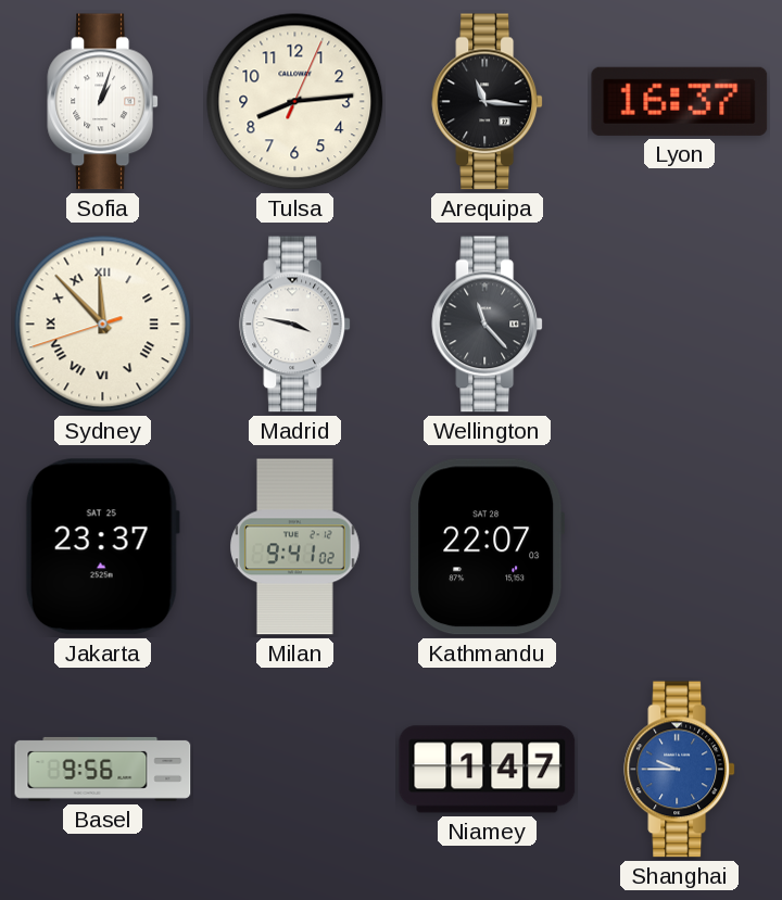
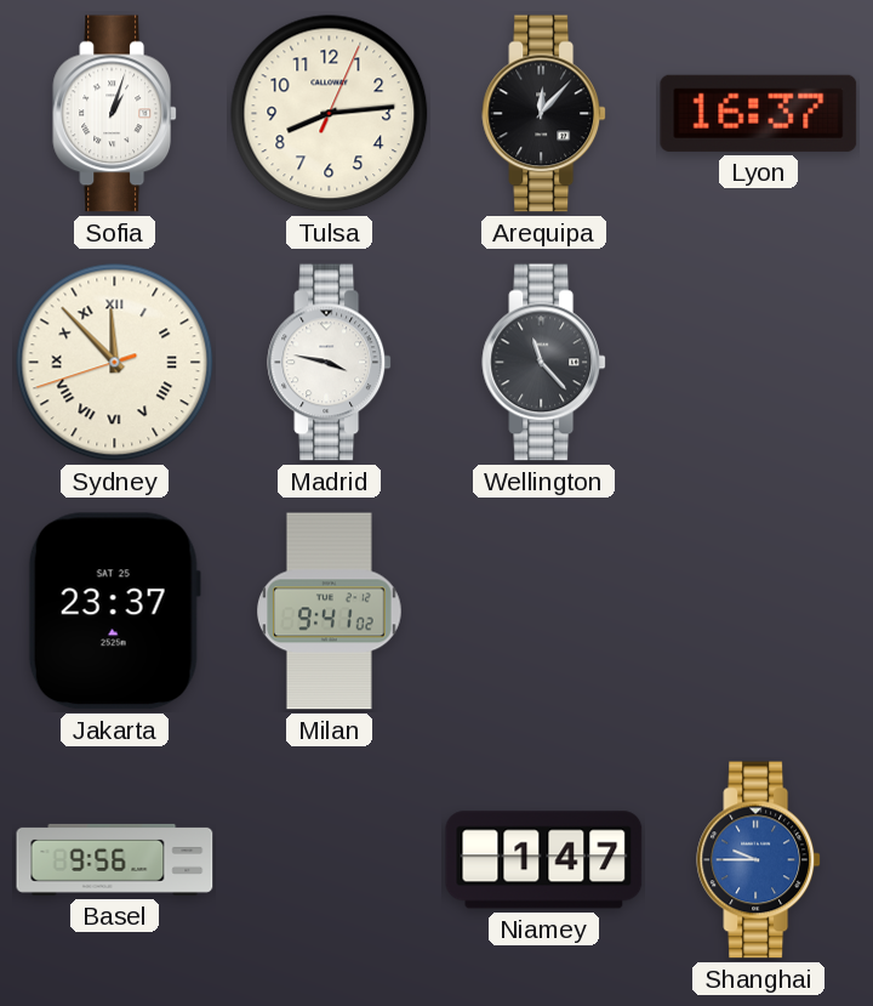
Arequipa: 11:16 -> 12:07
Kathmandu: 22:07 -> none
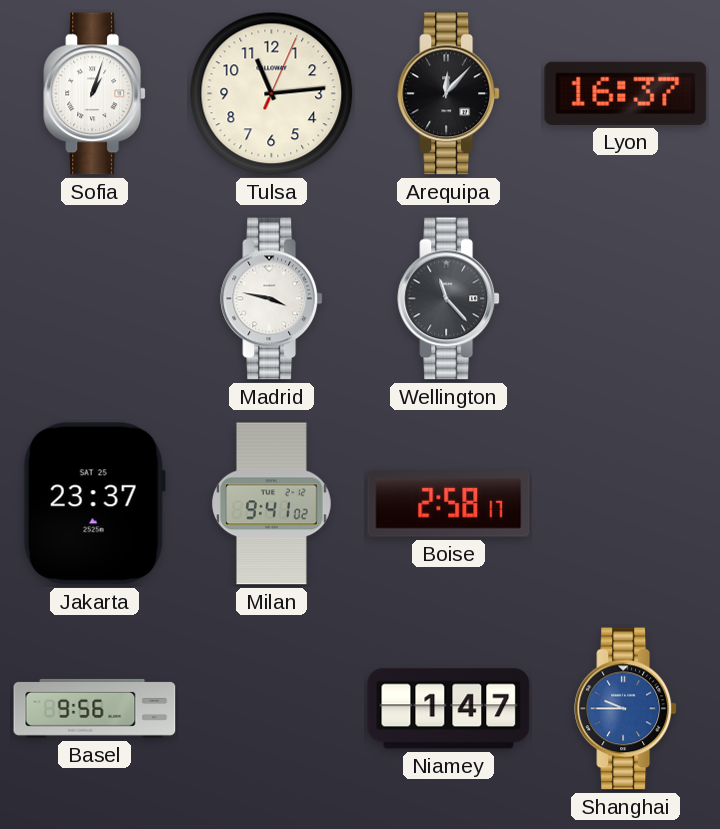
Tulsa: 8:14 -> 11:14
Sydney: 11:52 -> none
Boise: none -> 2:58
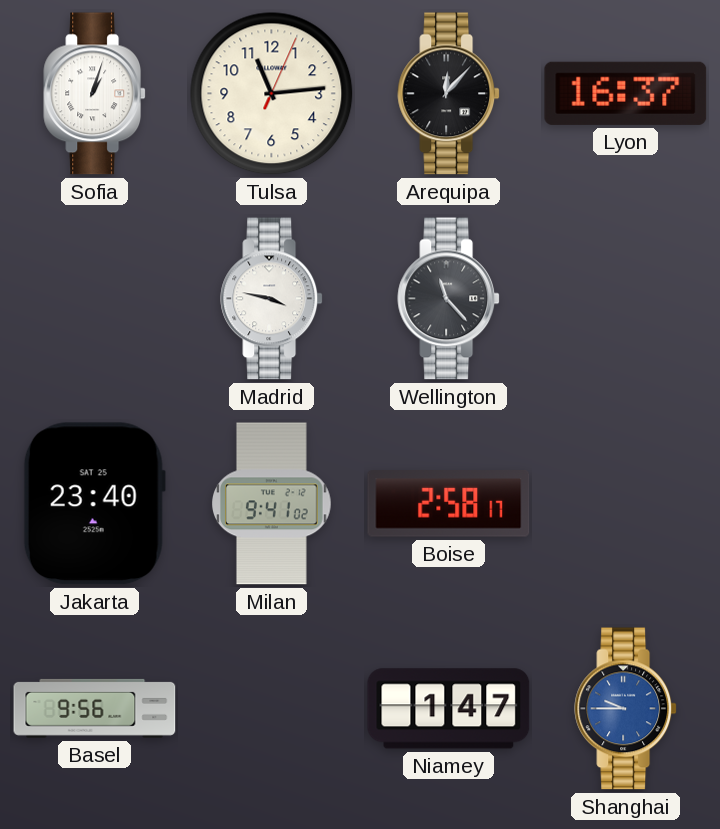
Jakarta: 23:37 -> 23:40
